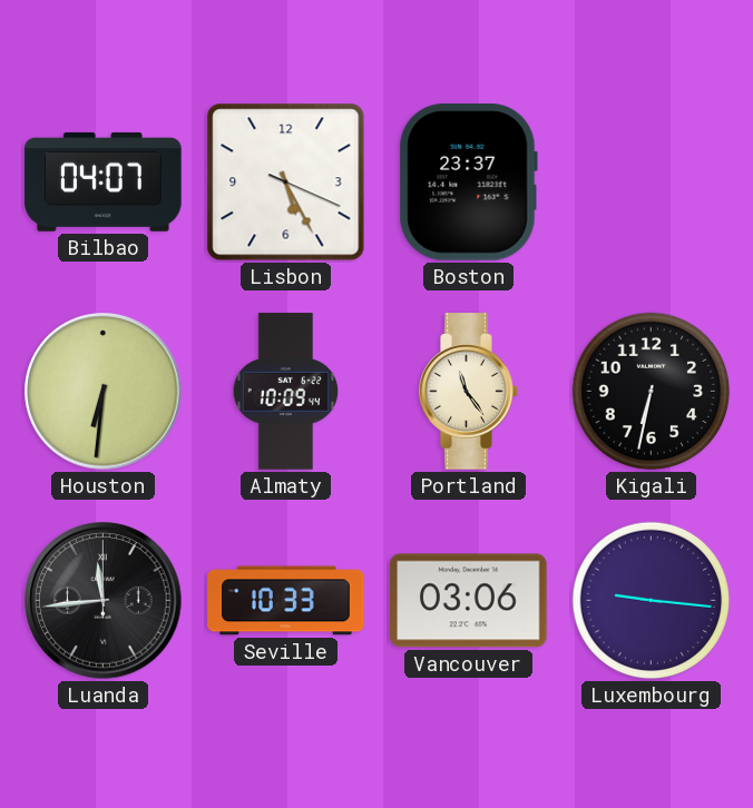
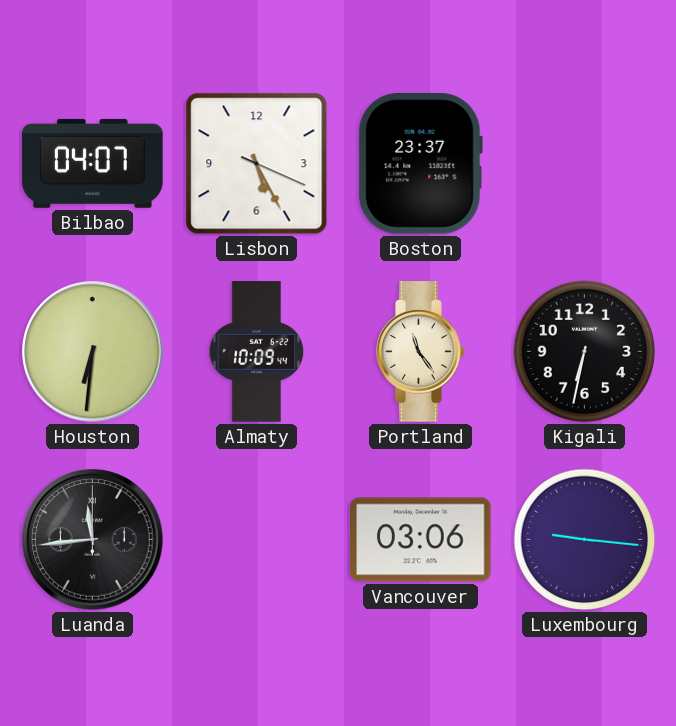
Seville: 10:33 -> none
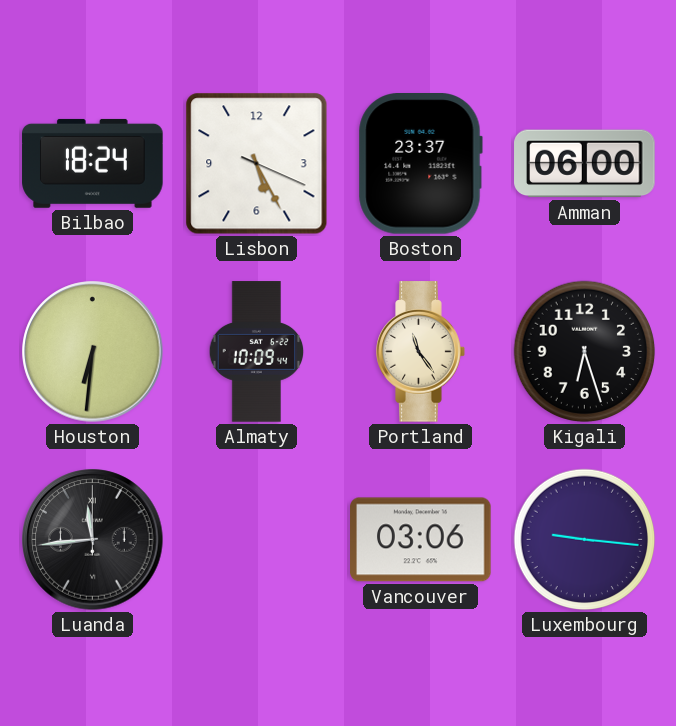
Bilbao: 04:07 -> 18:24
Amman: none -> 06:00
Kigali: 6:32 -> 6:27
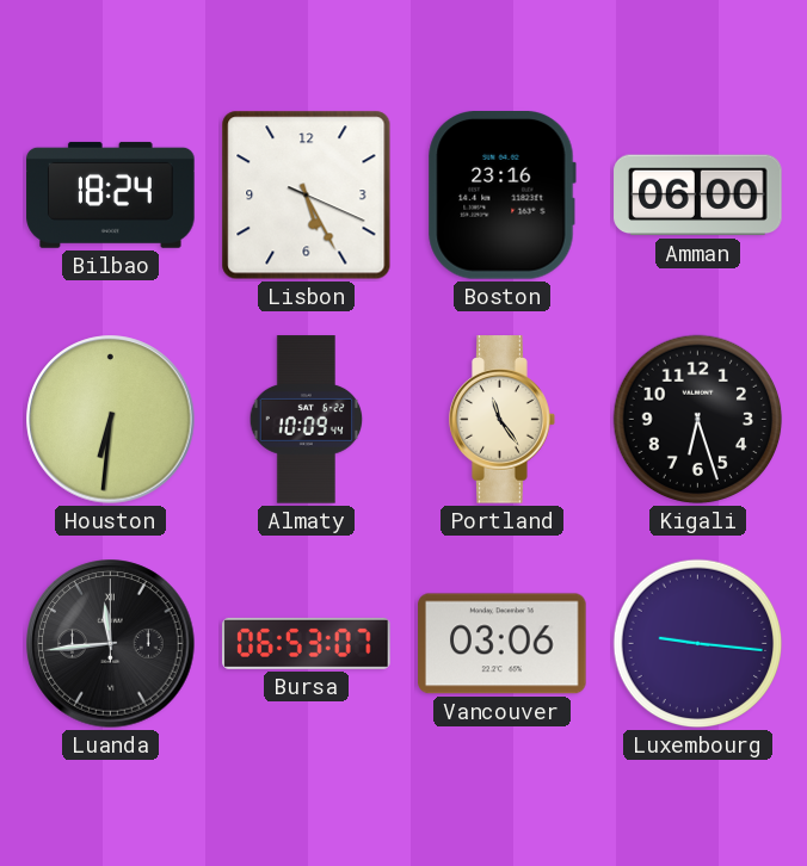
Boston: 23:37 -> 23:16
Bursa: none -> 06:53
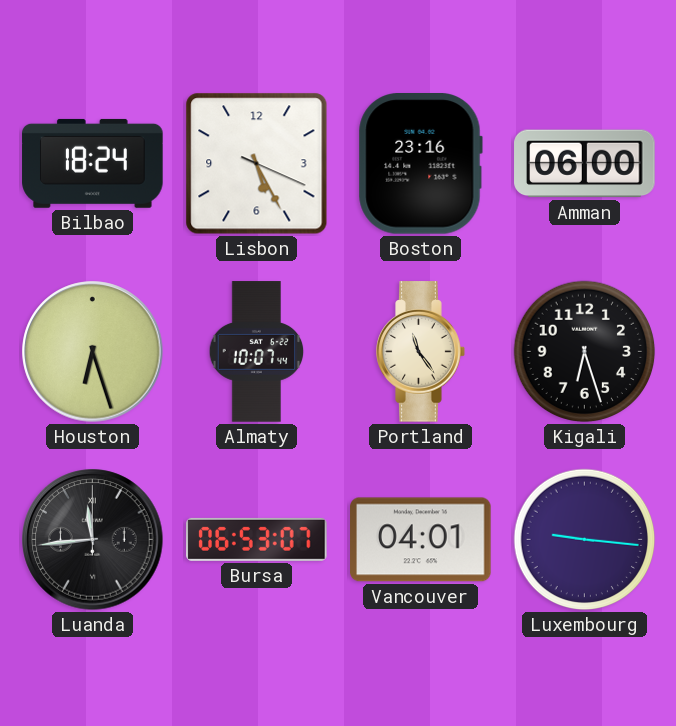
Houston: 6:31 -> 6:27
Almaty: 10:09 -> 10:07
Vancouver: 03:06 -> 04:01
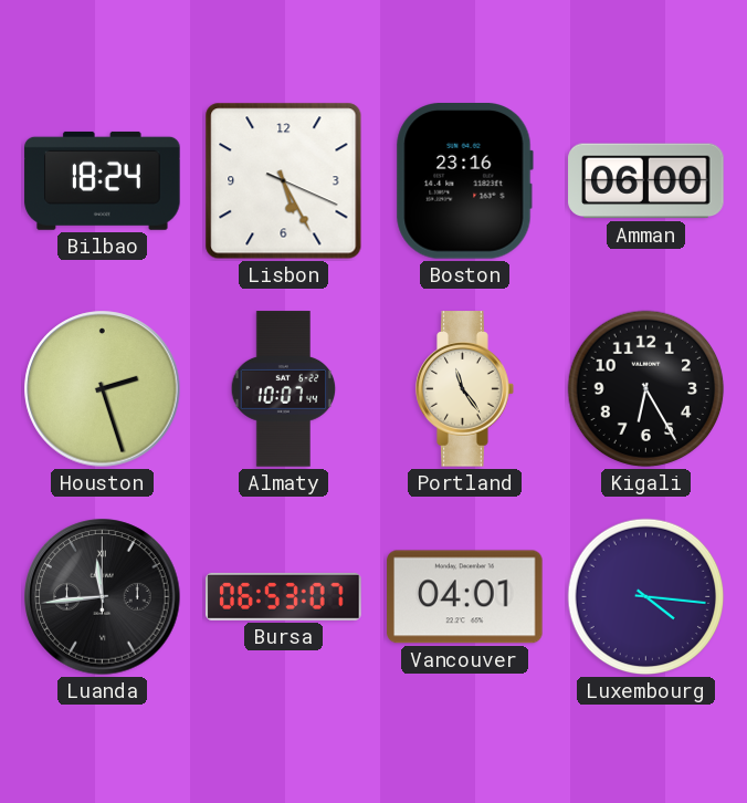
Houston: 6:27 -> 2:27
Kigali: 6:27 -> 6:25
Luxembourg: 9:16 -> 4:16
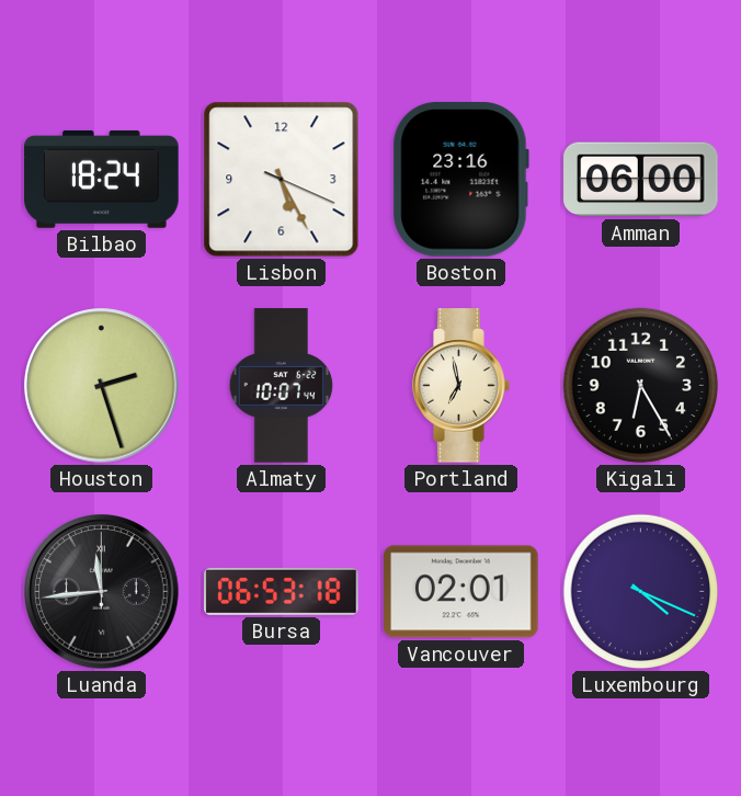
Portland: 11:24 -> 6:58
Bursa: 06:53:07 -> 06:53:18
Vancouver: 04:01 -> 02:01
Luxembourg: 4:16 -> 4:19
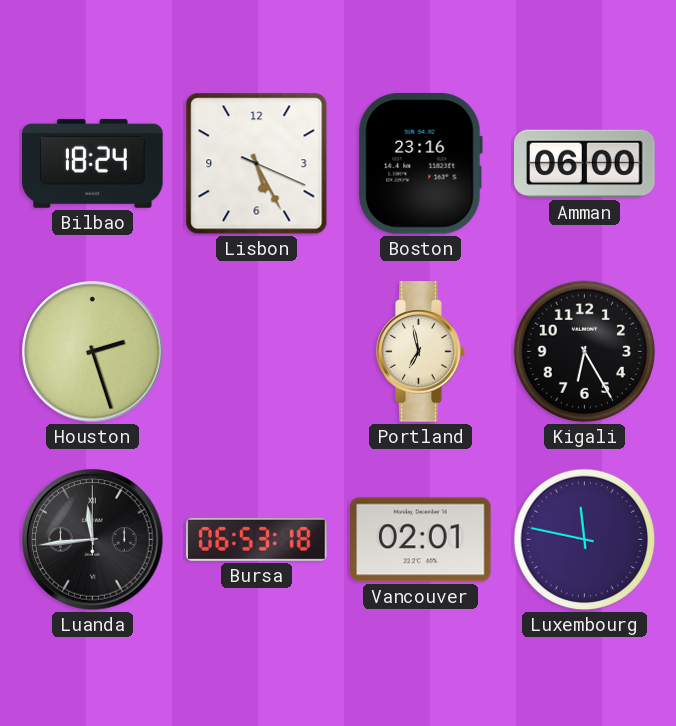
Almaty: 10:07 -> none
Luxembourg: 4:19 -> 11:47
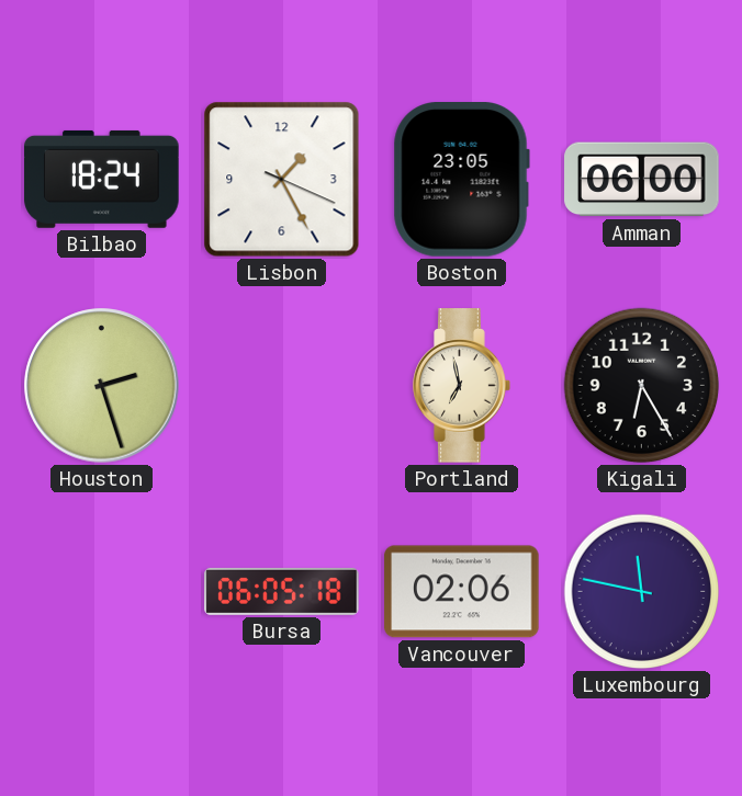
Lisbon: 5:25 -> 1:25
Boston: 23:16 -> 23:05
Luanda: 11:44 -> none
Bursa: 06:53 -> 06:05
Vancouver: 02:01 -> 02:06
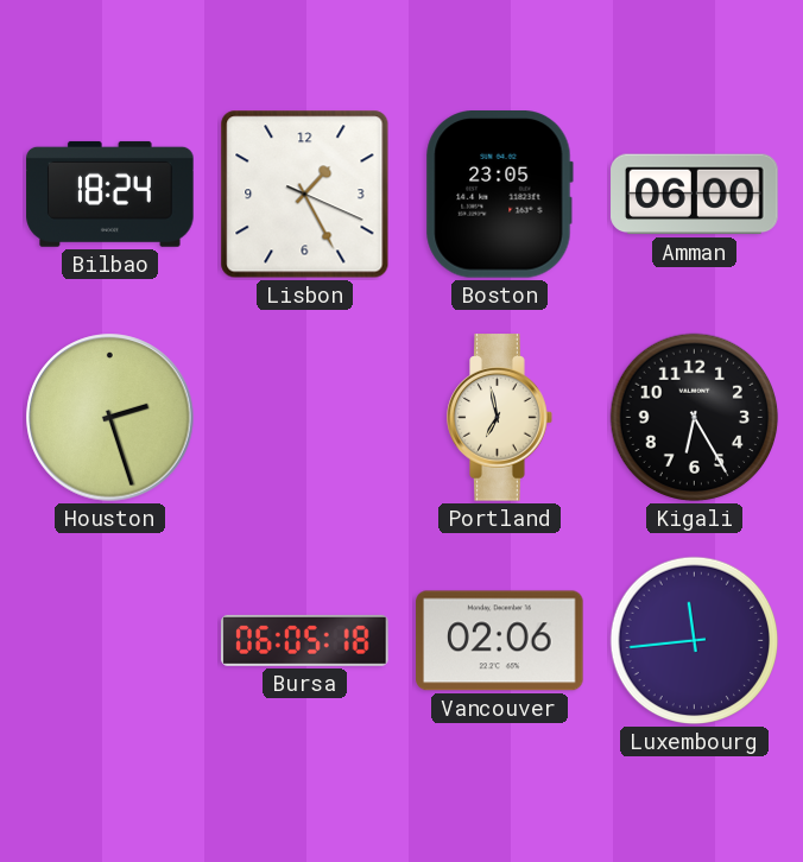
Luxembourg: 11:47 -> 11:44
